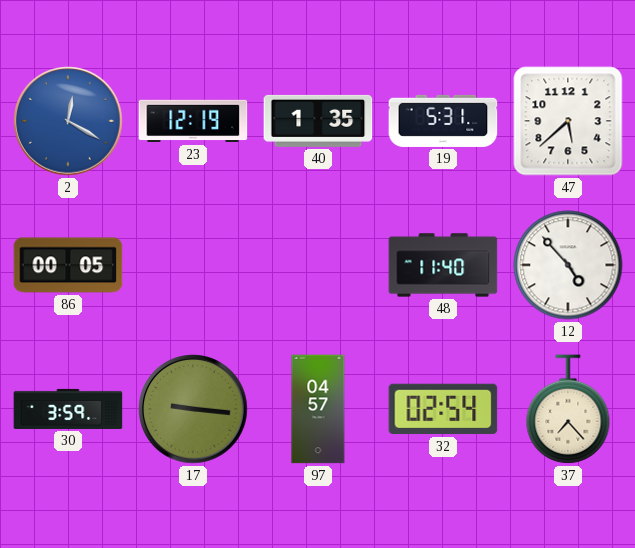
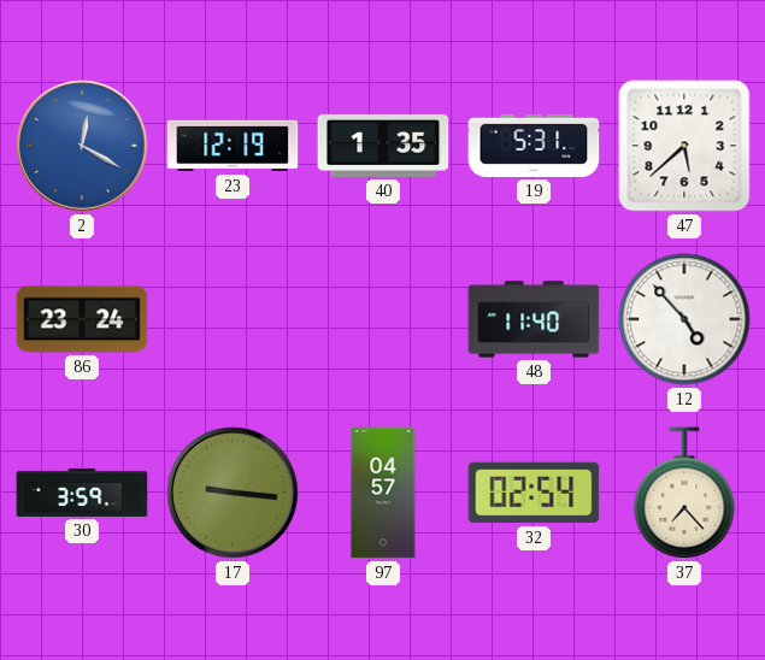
86: 00:05 -> 23:24
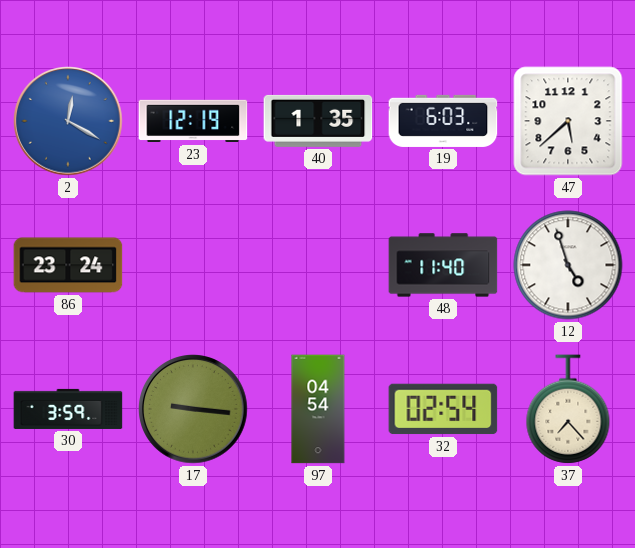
19: 5:31 -> 6:03
12: 4:53 -> 4:57
97: 04:57 -> 04:54
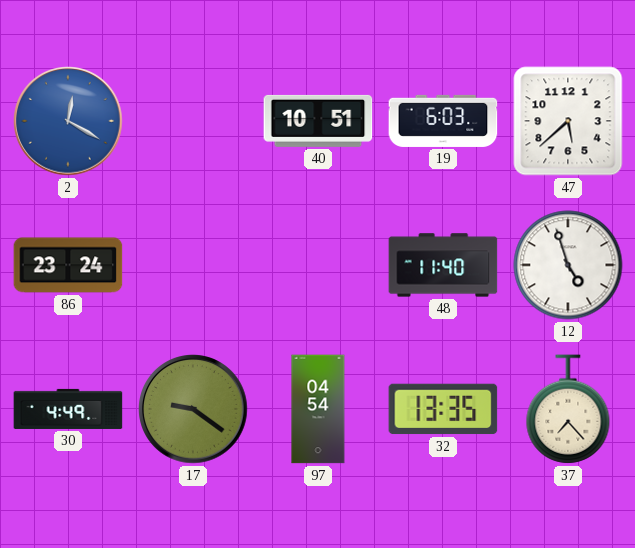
23: 12:19 -> none
40: 1:35 -> 10:51
30: 3:59 -> 4:49
17: 9:16 -> 9:21
32: 02:54 -> 13:35
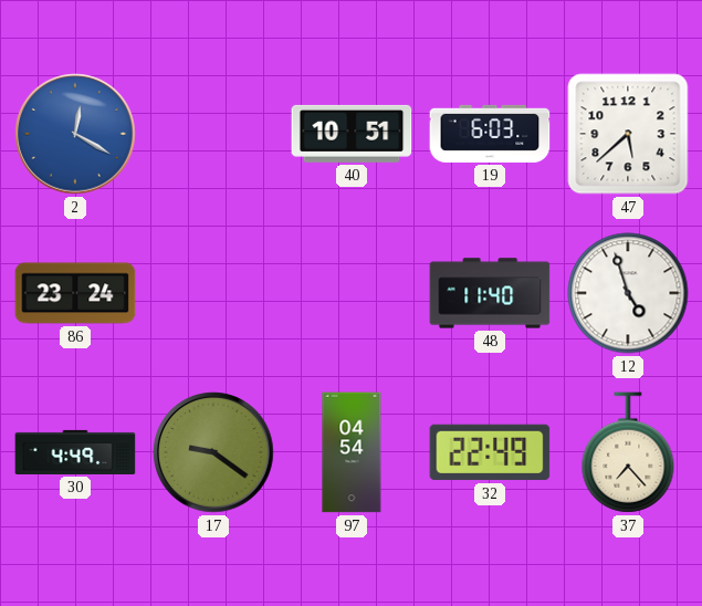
32: 13:35 -> 22:49
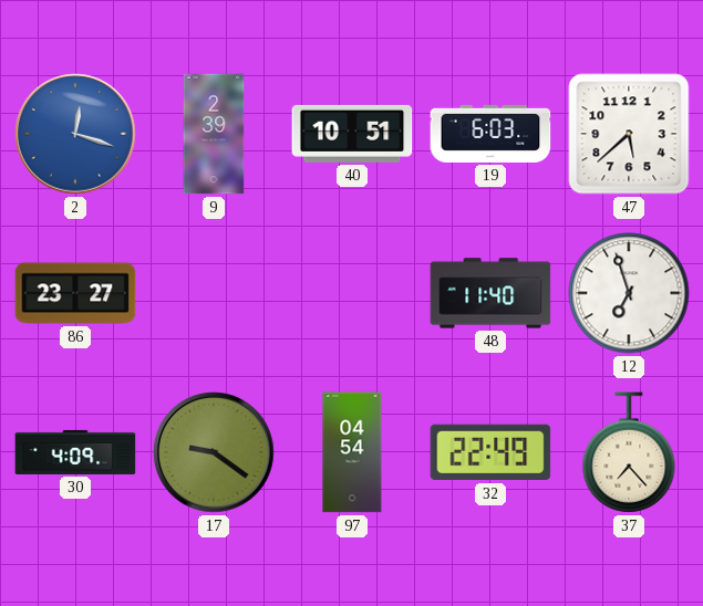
2: 12:20 -> 12:18
9: none -> 2:39
86: 23:24 -> 23:27
12: 4:57 -> 6:57
30: 4:49 -> 4:09
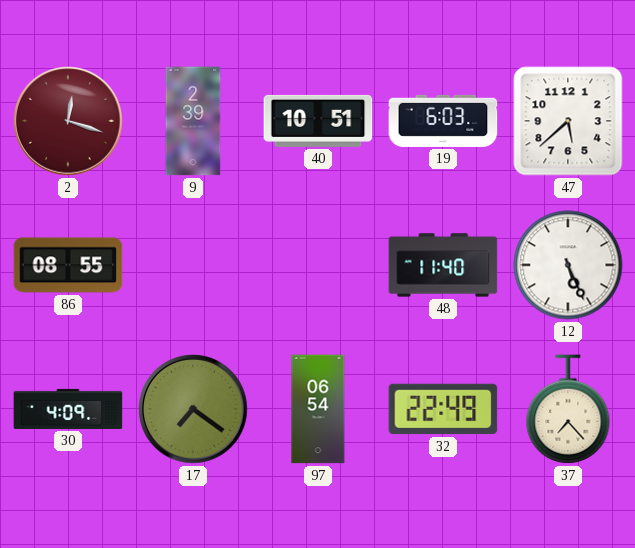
2 dial: blue -> burgundy
86: 23:27 -> 08:55
12: 6:57 -> 5:26
17: 9:21 -> 7:21
97: 04:54 -> 06:54
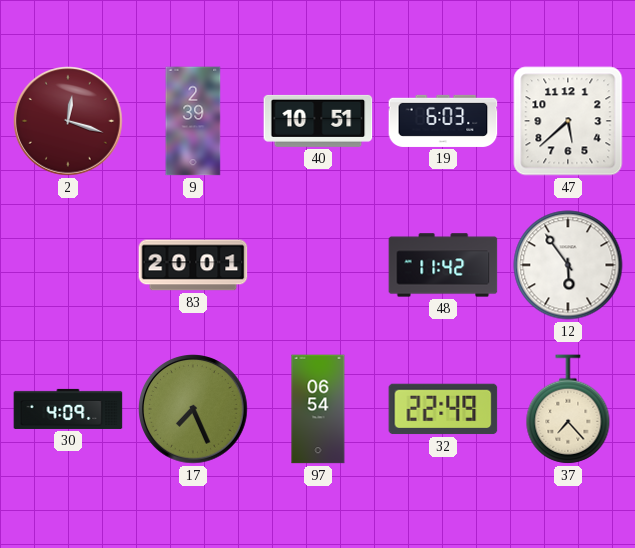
86: 08:55 -> none
83: none -> 20:01
48: 11:40 -> 11:42
12: 5:26 -> 5:54
17: 7:21 -> 7:26
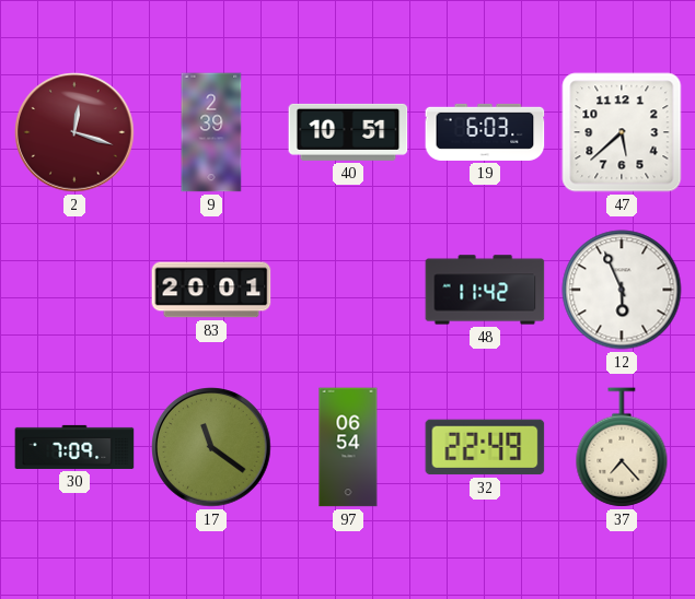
12: 5:54 -> 5:56
30: 4:09 -> 7:09
17: 7:26 -> 11:21
